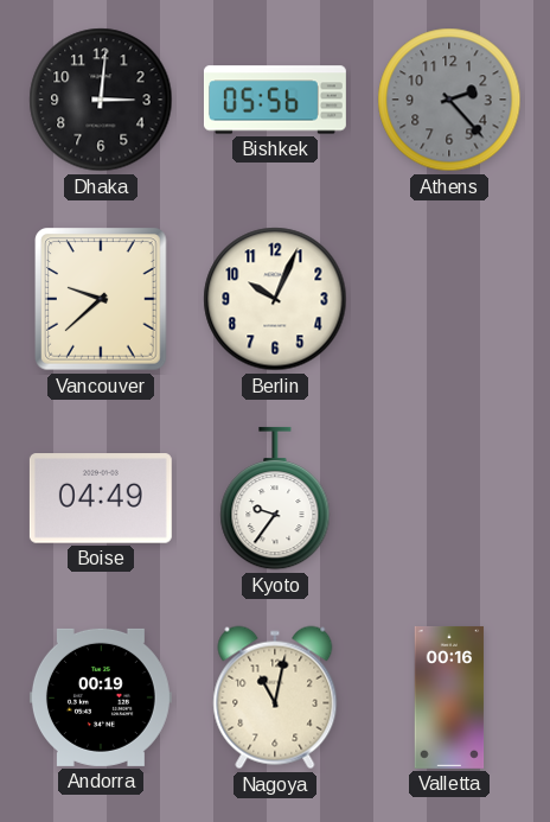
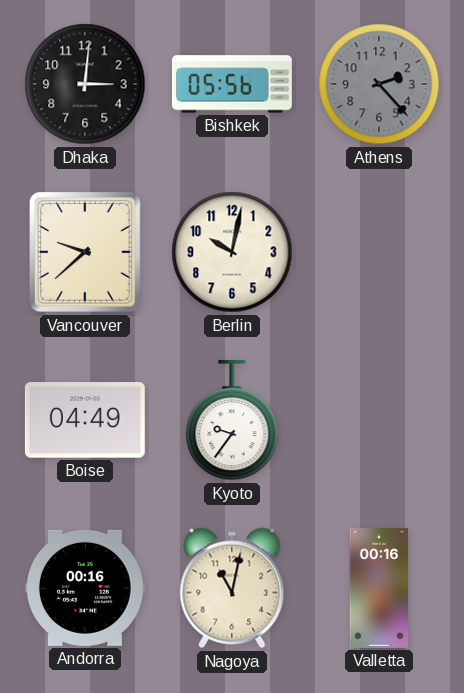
Berlin: 10:04 -> 10:02
Andorra: 00:19 -> 00:16
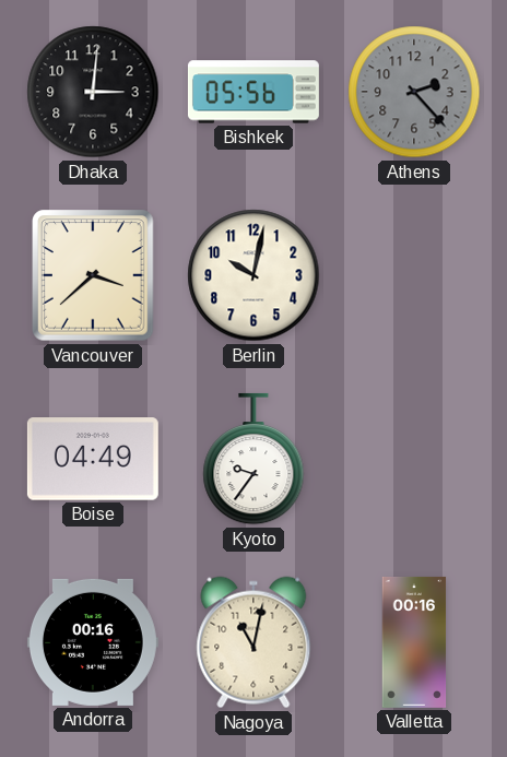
Vancouver: 9:38 -> 3:38
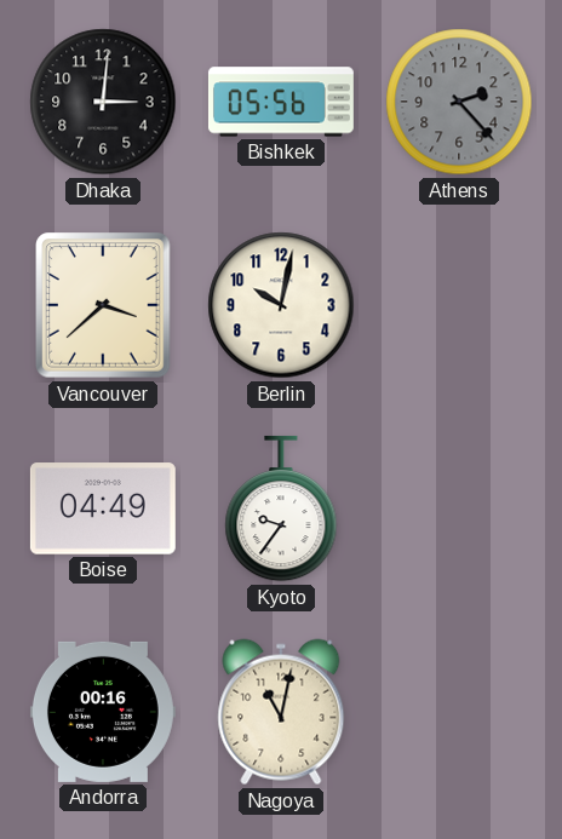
Valletta: 00:16 -> none
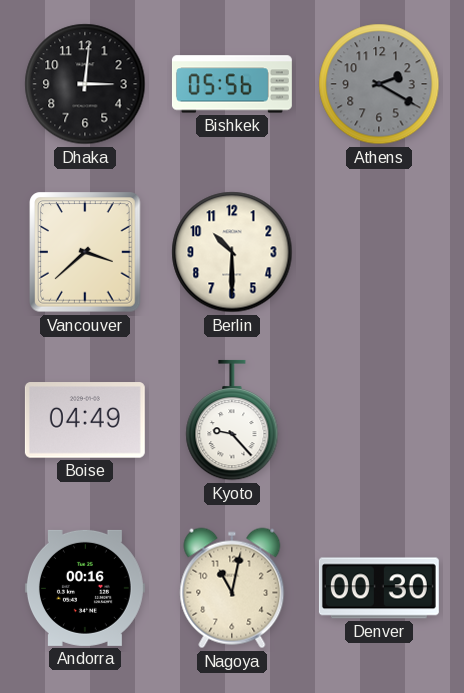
Athens: 2:23 -> 2:20
Berlin: 10:02 -> 10:30
Kyoto: 9:36 -> 9:23
Denver: none -> 00:30
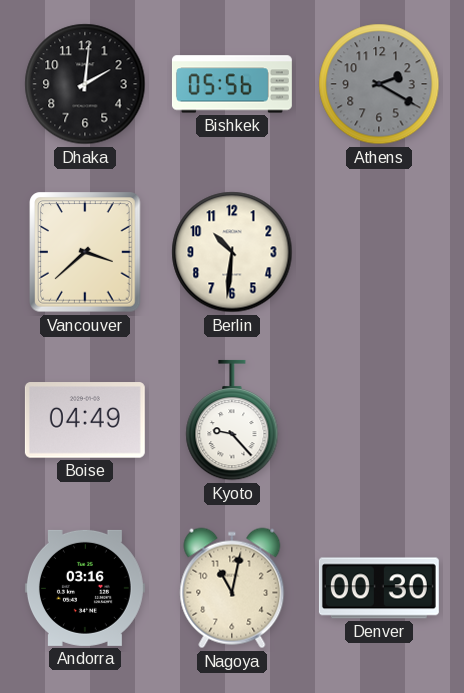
Dhaka: 3:01 -> 2:01
Berlin: 10:30 -> 10:31
Andorra: 00:16 -> 03:16
